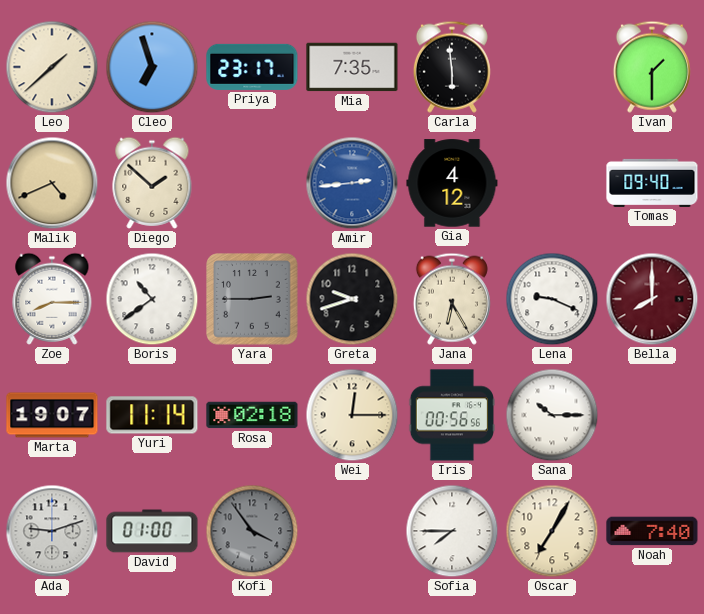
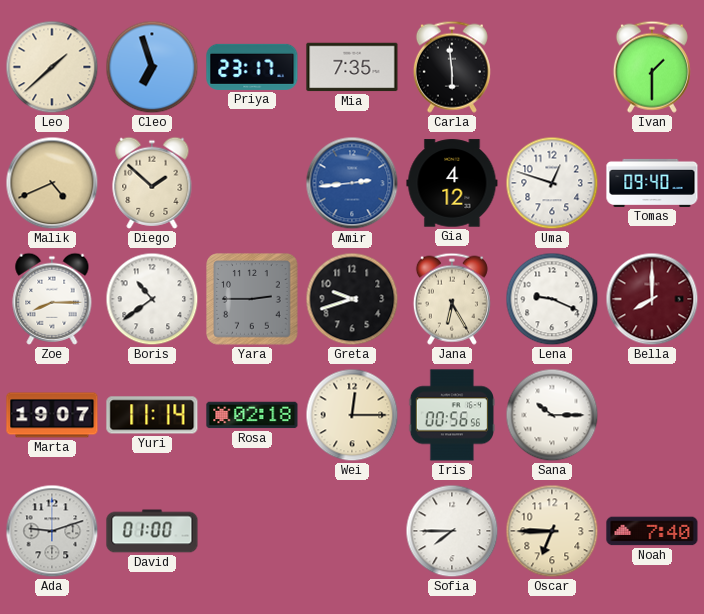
Uma: none -> 12:48
Kofi: 3:54 -> none
Oscar: 7:05 -> 6:45
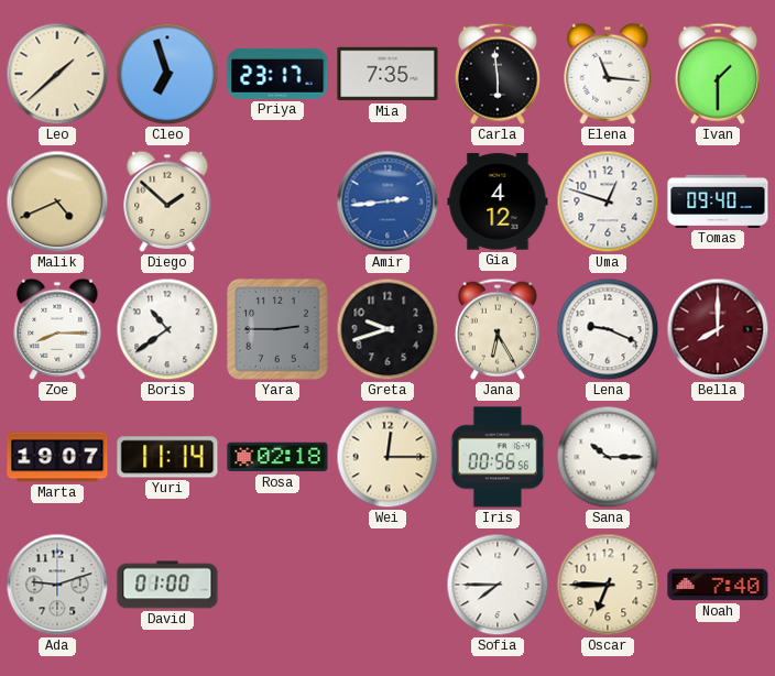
Elena: none -> 11:16
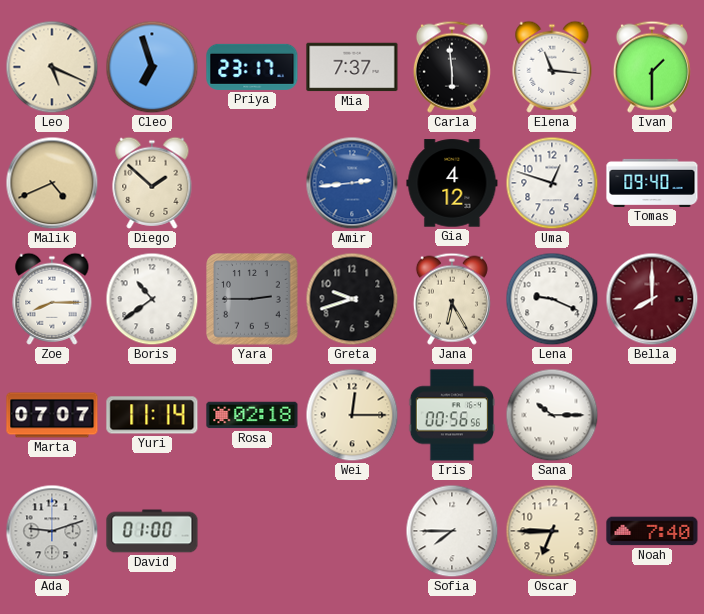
Leo: 1:38 -> 5:19
Mia: 7:35 -> 7:37
Marta: 19:07 -> 07:07
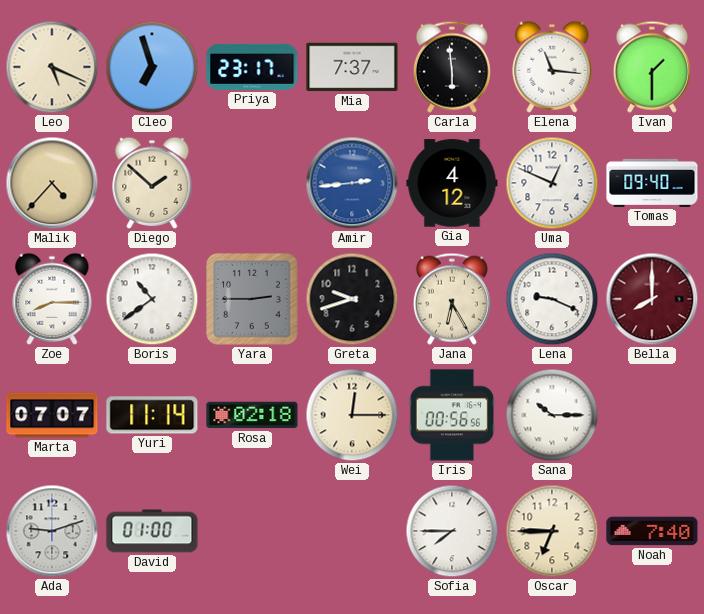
Malik: 4:41 -> 4:37
Uma: 12:48 -> 12:49
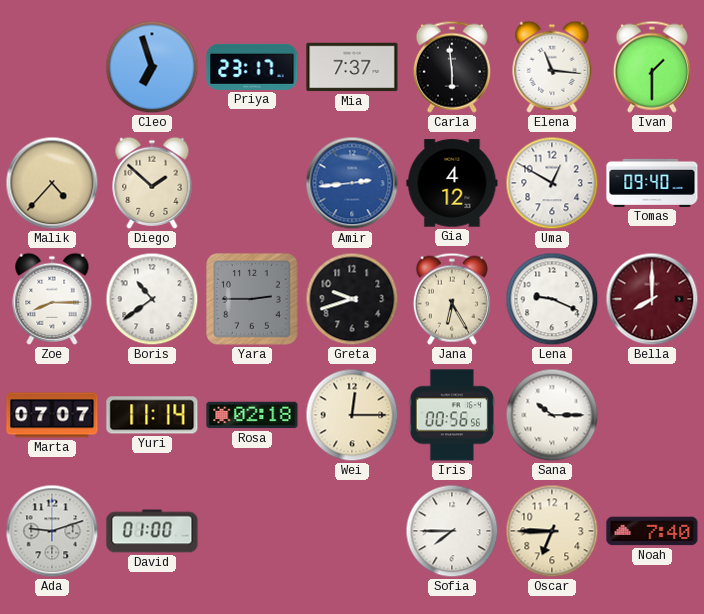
Leo: 5:19 -> none
Uma: 12:49 -> 12:50
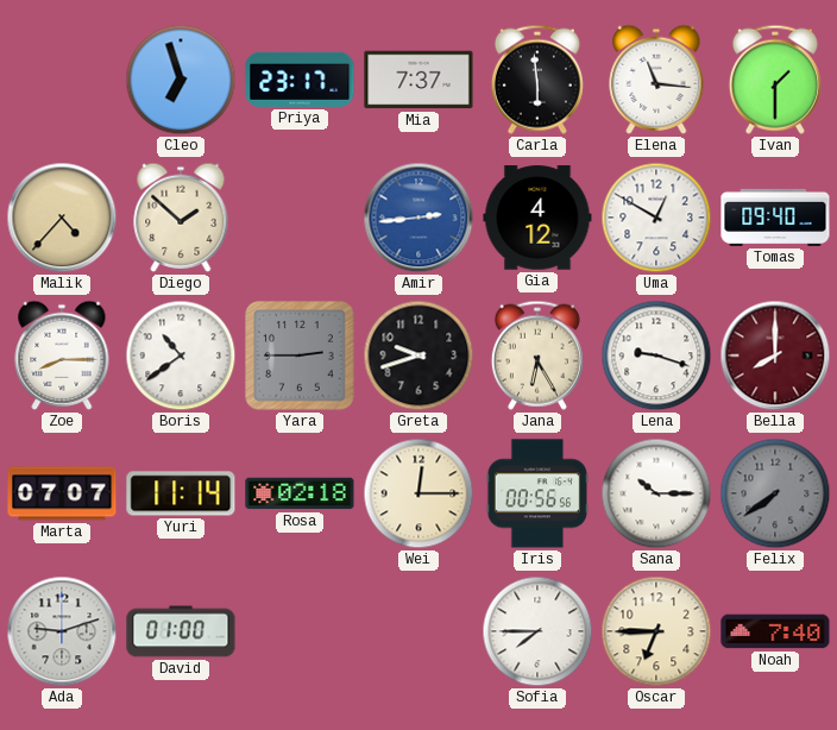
Lena: 9:19 -> 9:18
Felix: none -> 7:39
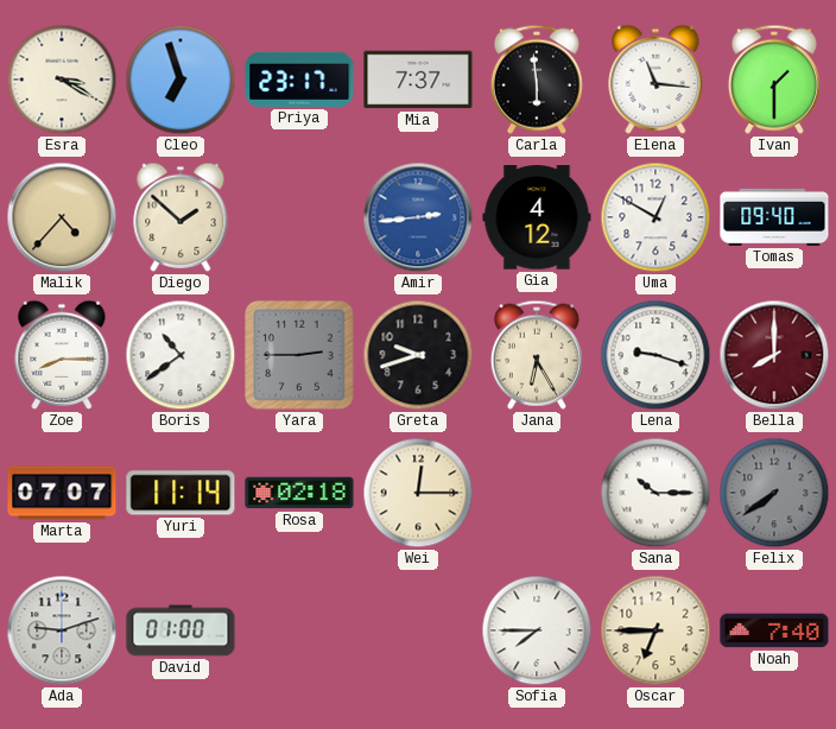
Esra: none -> 3:20
Iris: 00:56 -> none
